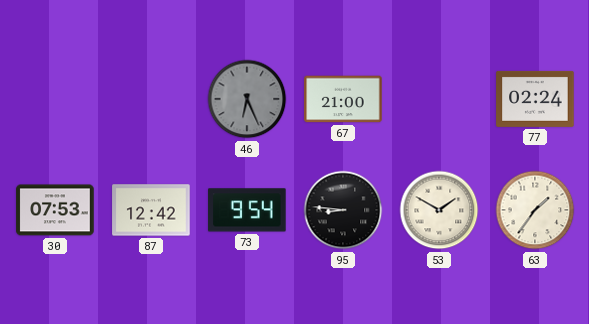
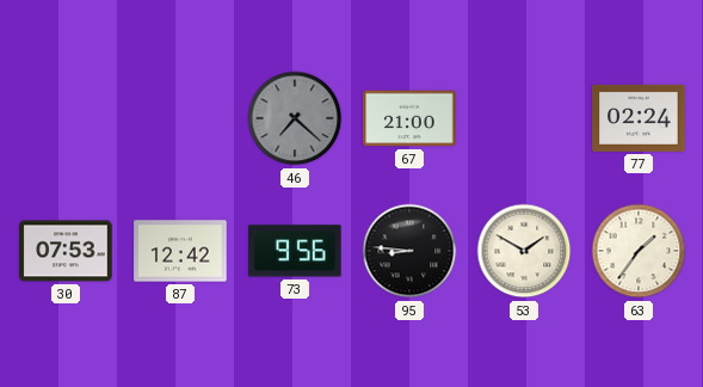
46: 6:26 -> 7:22
73: 9:54 -> 9:56
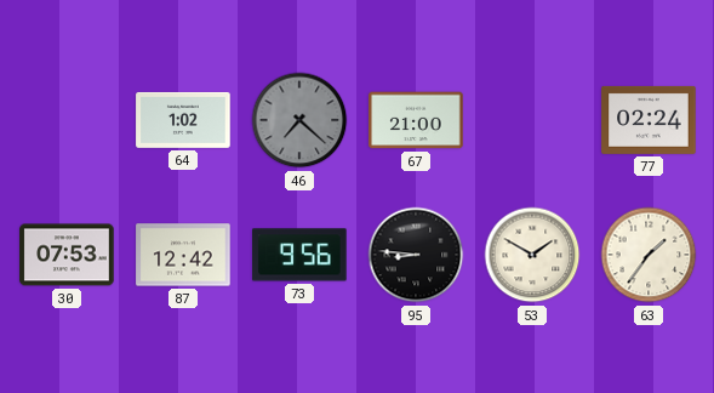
64: none -> 1:02
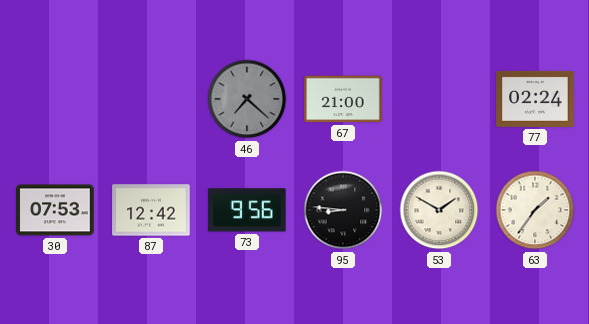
64: 1:02 -> none
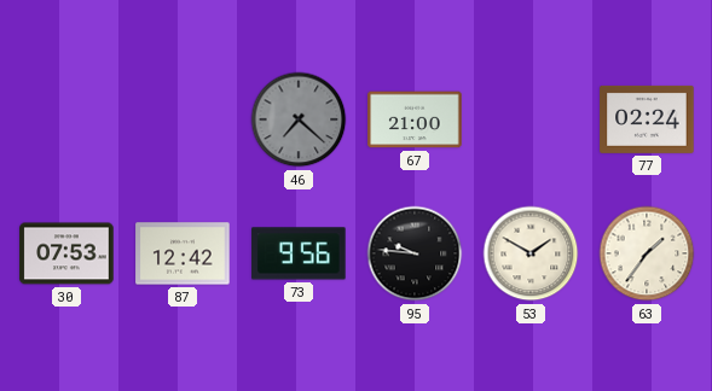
95: 8:46 -> 9:46
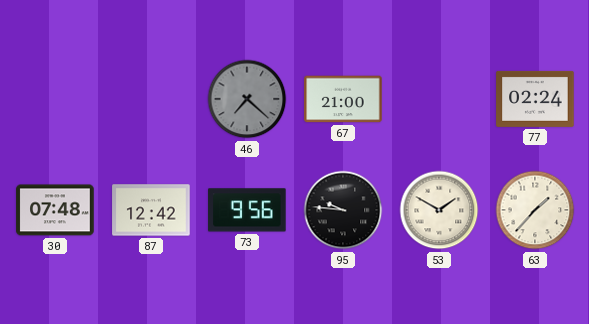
30: 07:53 -> 07:48
63: 1:36 -> 1:37
